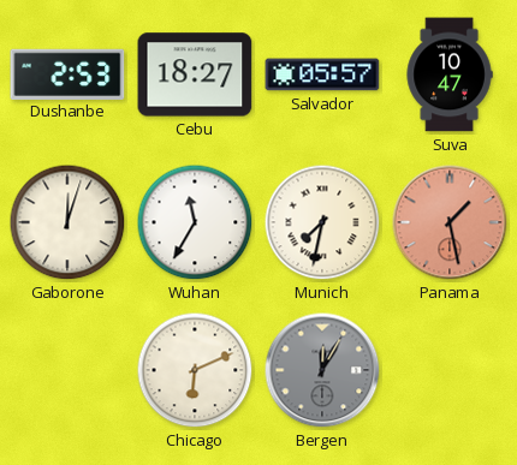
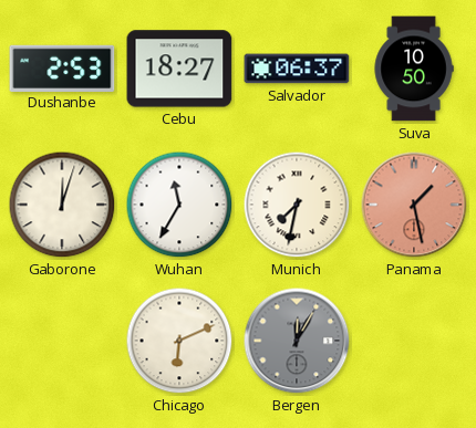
Salvador: 05:57 -> 06:37
Suva: 10:47 -> 10:50
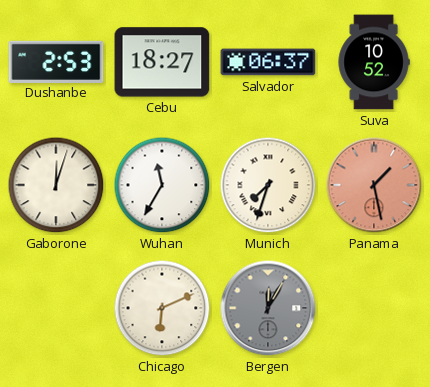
Suva: 10:50 -> 10:52
Munich: 7:32 -> 7:33
